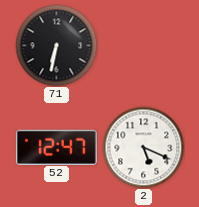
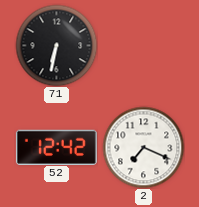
52: 12:47 -> 12:42
2: 5:19 -> 7:19
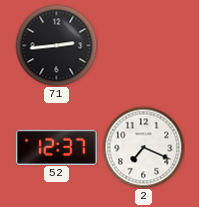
71: 6:32 -> 2:44
52: 12:42 -> 12:37
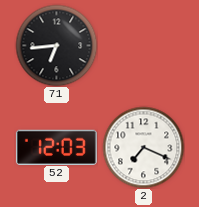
71: 2:44 -> 6:44
52: 12:37 -> 12:03
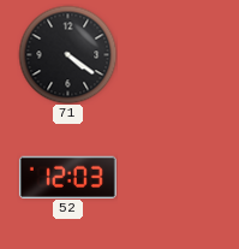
71: 6:44 -> 4:21
2: 7:19 -> none
